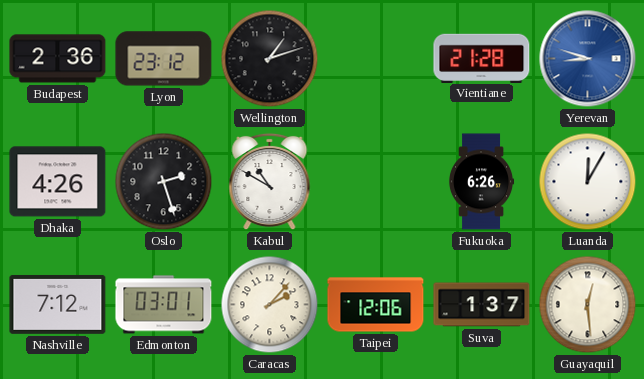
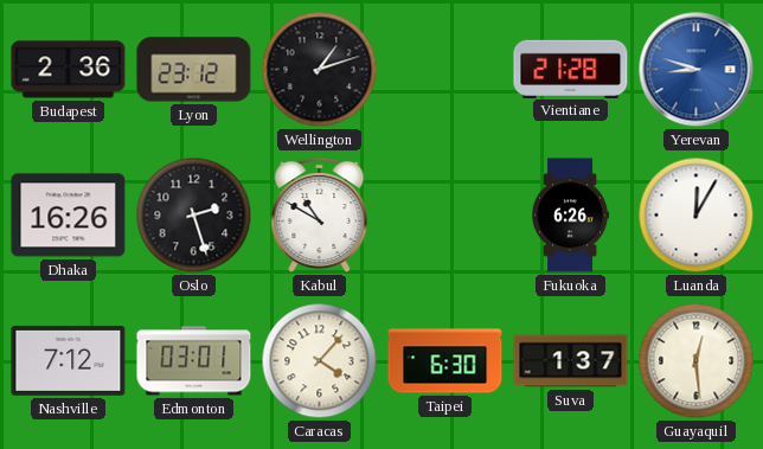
Dhaka: 4:26 -> 16:26
Caracas: 2:07 -> 4:07
Taipei: 12:06 -> 6:30
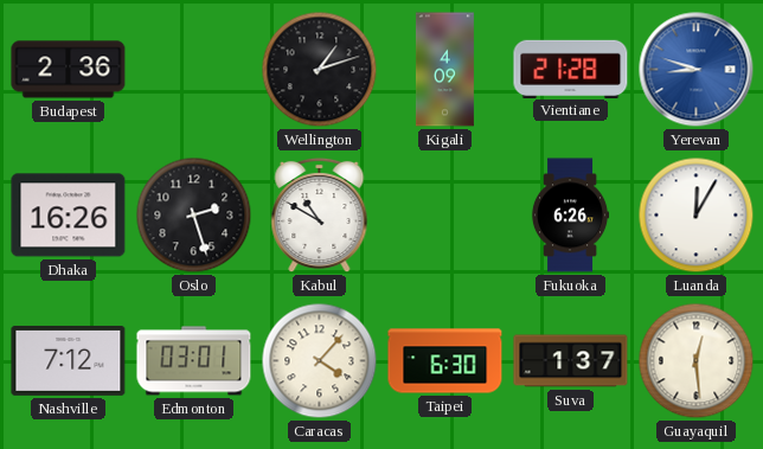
Lyon: 23:12 -> none
Kigali: none -> 4:09
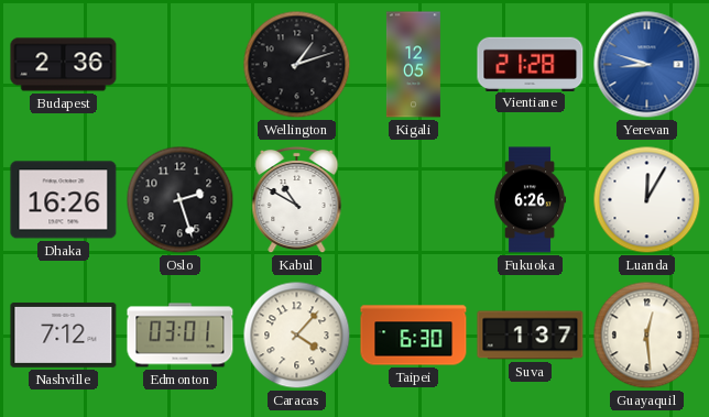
Kigali: 4:09 -> 12:05
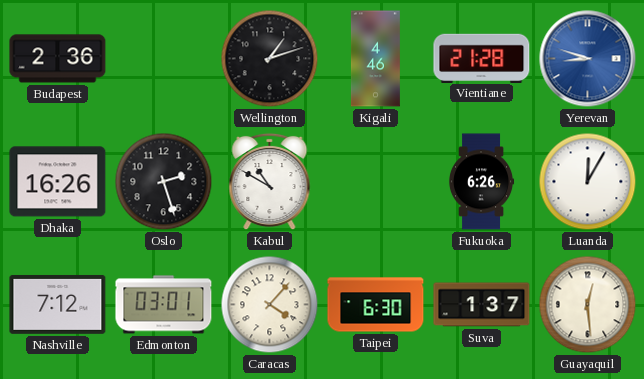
Kigali: 12:05 -> 4:46
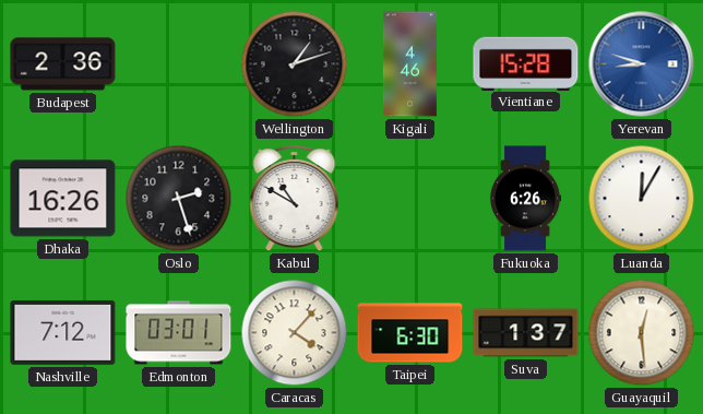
Vientiane: 21:28 -> 15:28
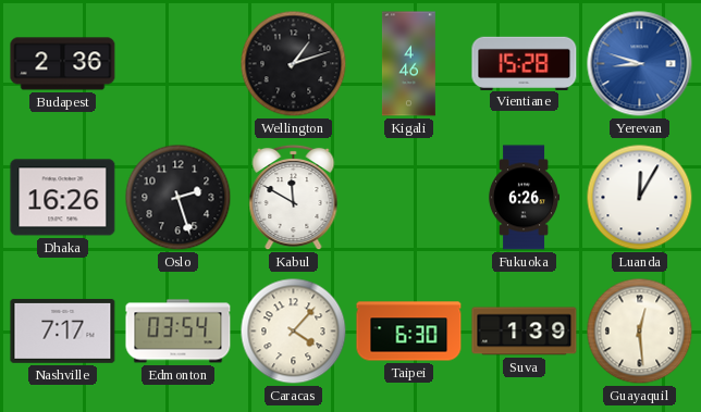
Kabul: 10:50 -> 11:50
Nashville: 7:12 -> 7:17
Edmonton: 03:01 -> 03:54
Suva: 1:37 -> 1:39
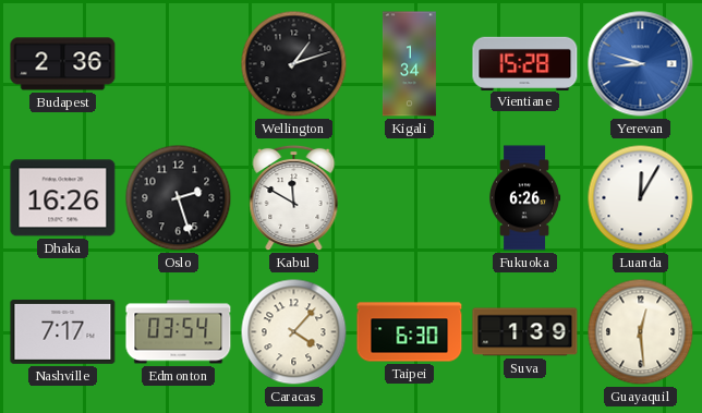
Kigali: 4:46 -> 1:34
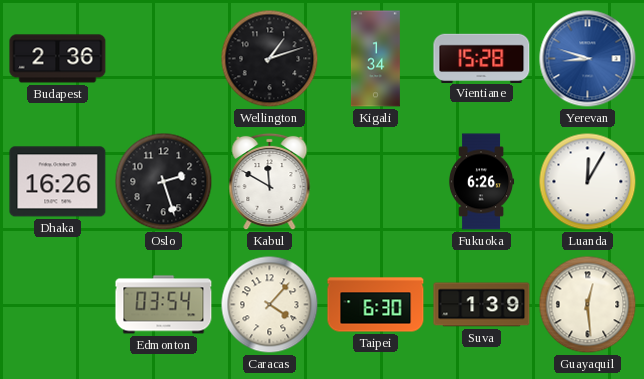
Nashville: 7:17 -> none
